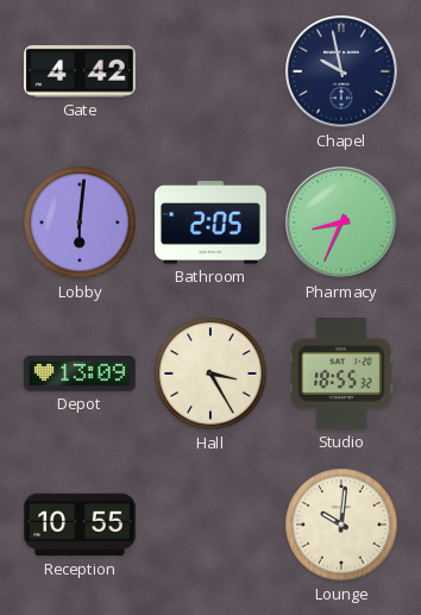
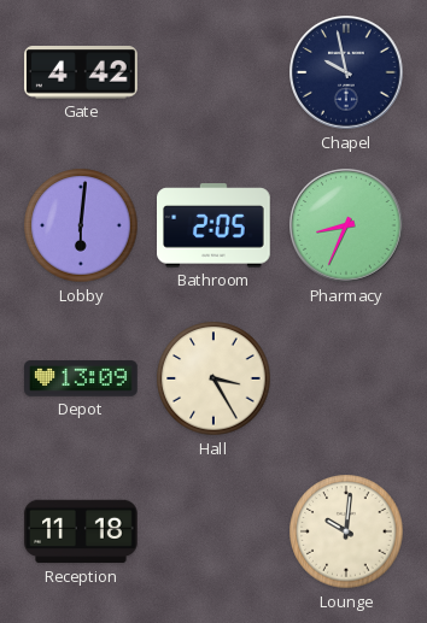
Studio: 18:55 -> none
Reception: 10:55 -> 11:18
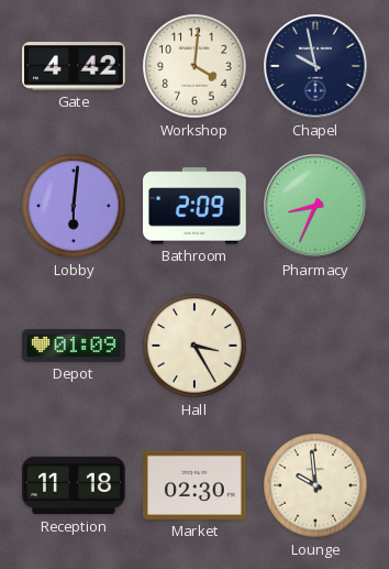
Workshop: none -> 4:01
Bathroom: 2:05 -> 2:09
Depot: 13:09 -> 01:09
Market: none -> 02:30
Lounge: 10:01 -> 9:59
